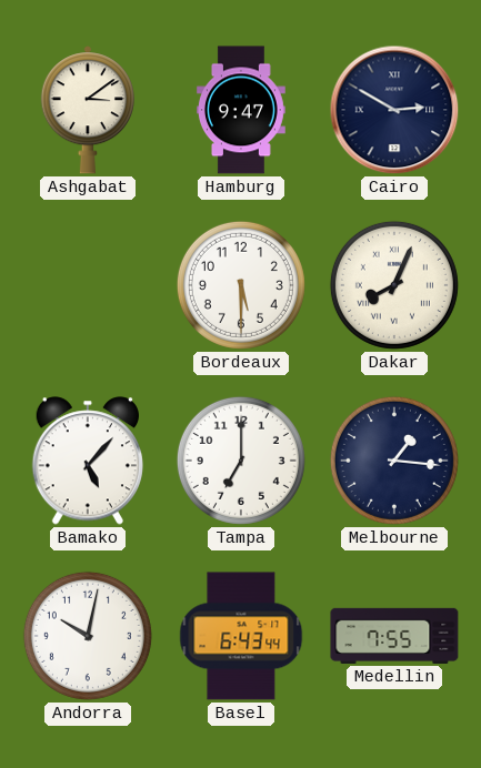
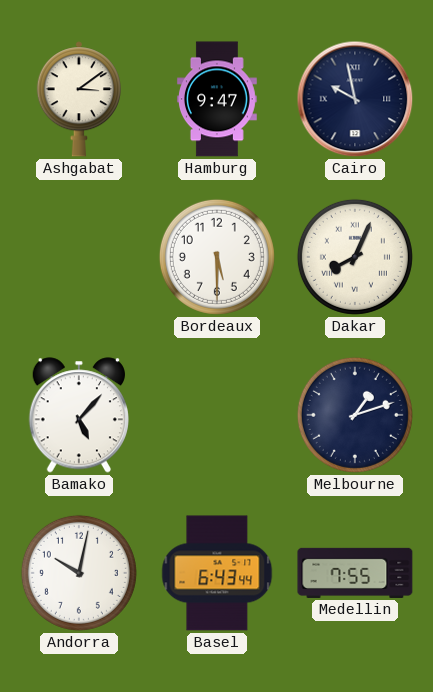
Cairo: 2:50 -> 9:58
Tampa: 7:00 -> none
Melbourne: 1:16 -> 1:12
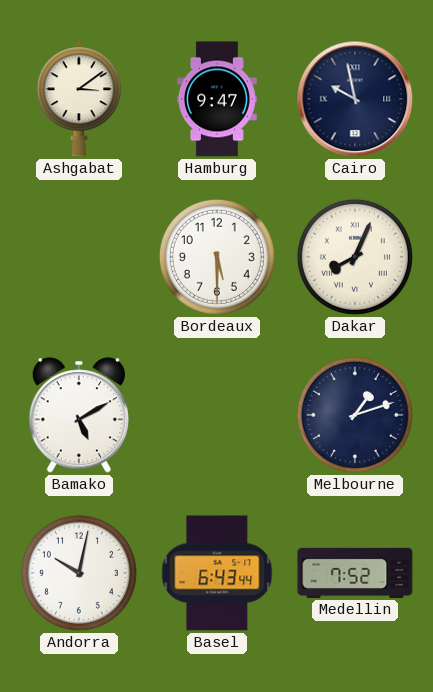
Bamako: 5:07 -> 5:10
Medellin: 7:55 -> 7:52
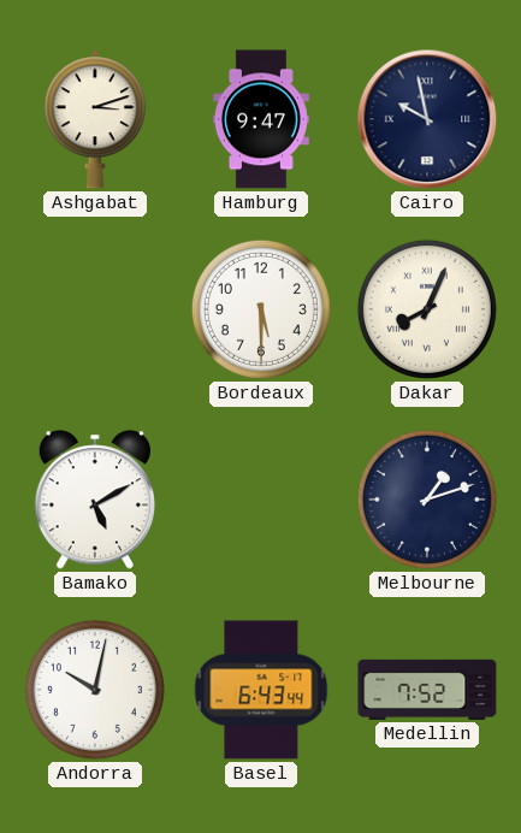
Ashgabat: 3:09 -> 3:12
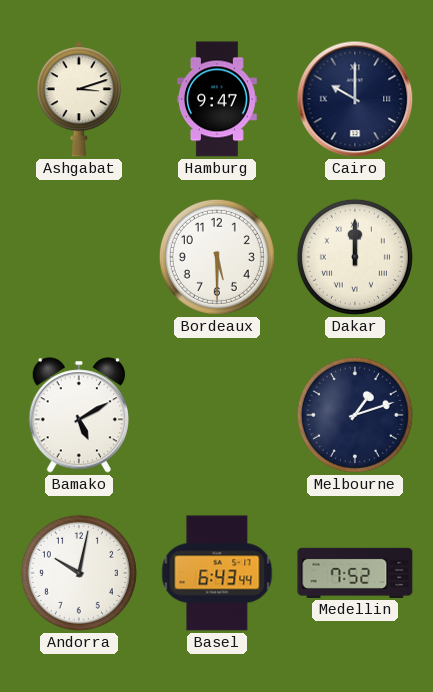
Cairo: 9:58 -> 10:00
Dakar: 8:04 -> 12:00
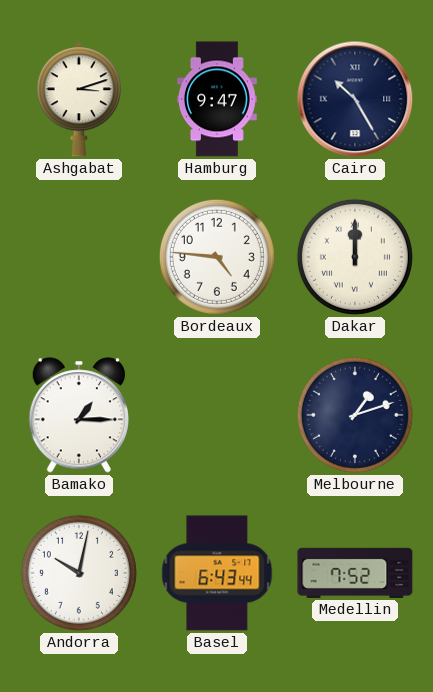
Cairo: 10:00 -> 10:25
Bordeaux: 5:30 -> 4:46
Bamako: 5:10 -> 1:15
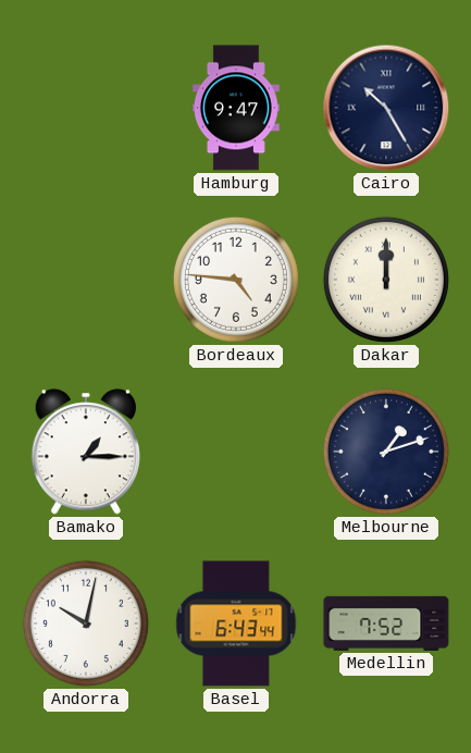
Ashgabat: 3:12 -> none
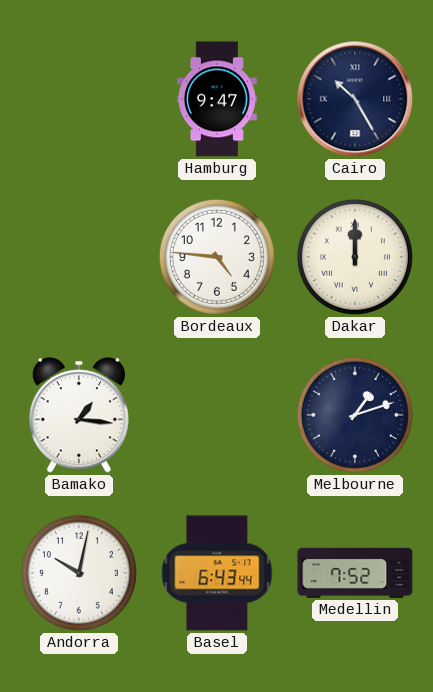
Bamako: 1:15 -> 1:16
